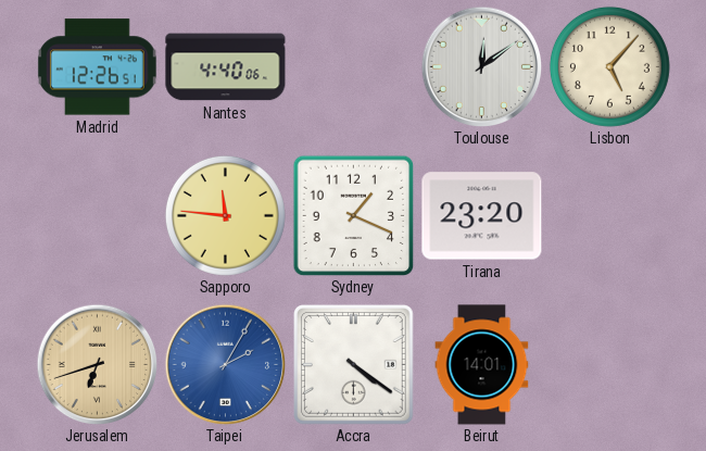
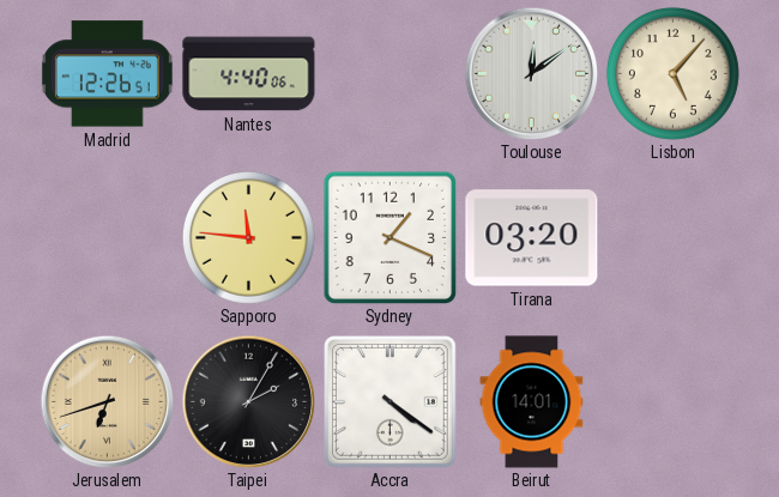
Tirana: 23:20 -> 03:20
Taipei dial: blue -> black
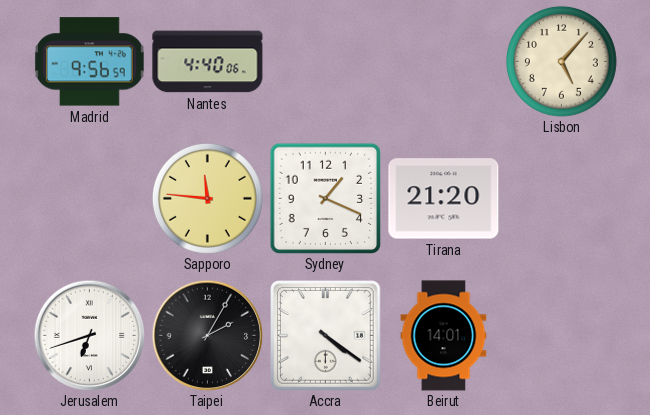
Madrid: 12:26 -> 9:56
Toulouse: 12:09 -> none
Tirana: 03:20 -> 21:20
Jerusalem dial: champagne -> white
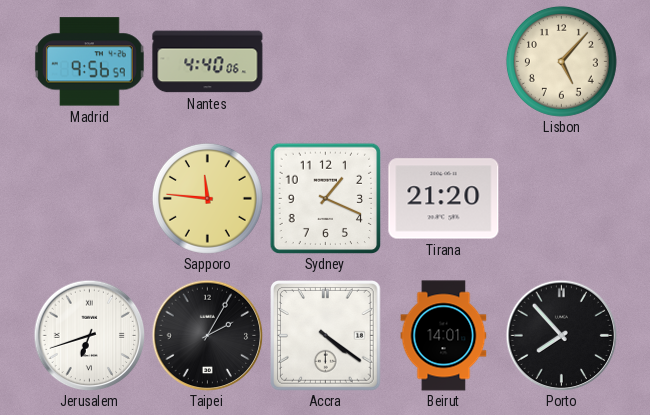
Porto: none -> 7:53
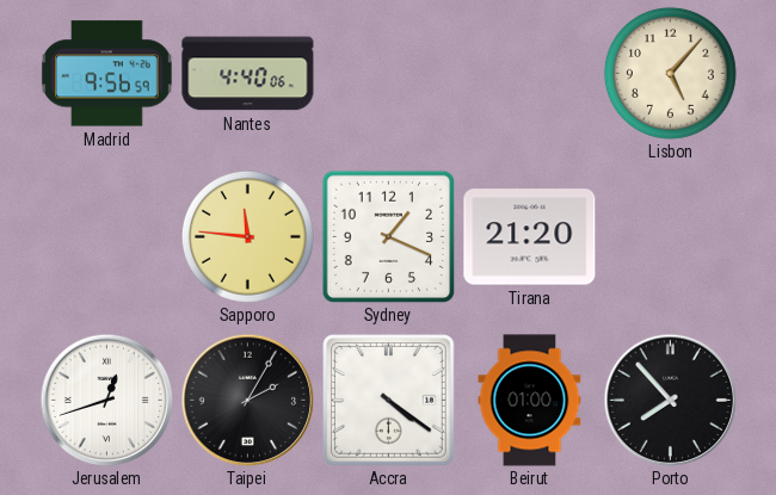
Jerusalem: 6:42 -> 12:42
Beirut: 14:01 -> 01:00
